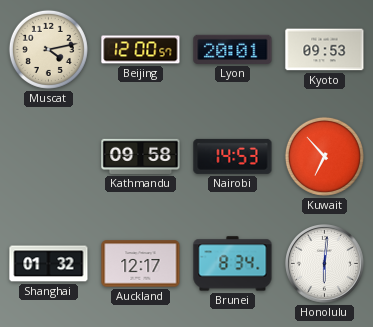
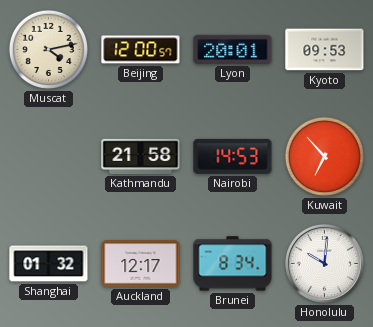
Kathmandu: 09:58 -> 21:58
Honolulu: 6:01 -> 10:01
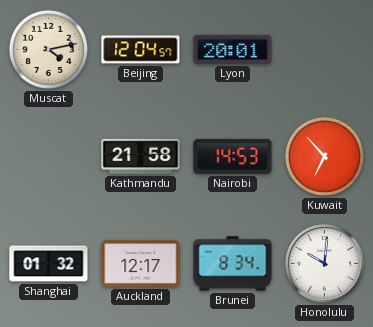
Beijing: 12:00 -> 12:04
Kyoto: 09:53 -> none
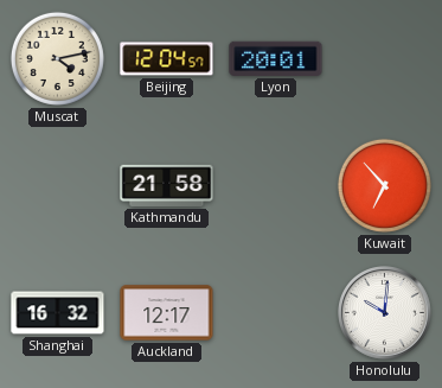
Nairobi: 14:53 -> none
Shanghai: 01:32 -> 16:32
Brunei: 8:34 -> none
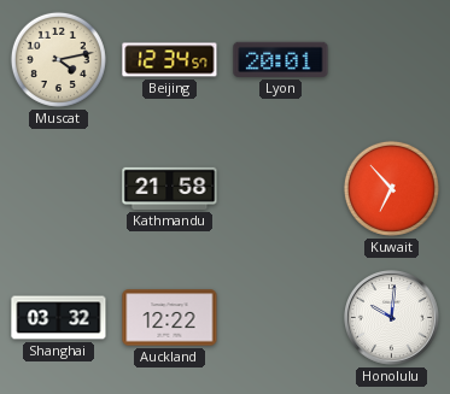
Beijing: 12:04 -> 12:34
Shanghai: 16:32 -> 03:32
Auckland: 12:17 -> 12:22
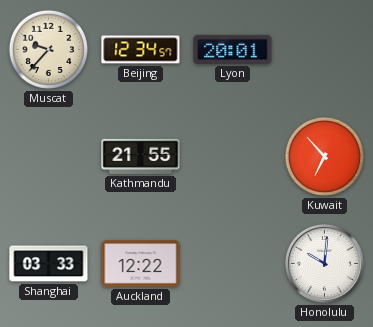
Muscat: 4:13 -> 9:37
Kathmandu: 21:58 -> 21:55
Shanghai: 03:32 -> 03:33
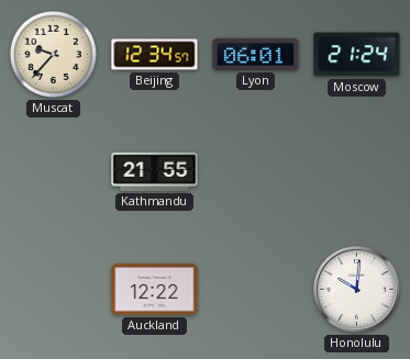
Lyon: 20:01 -> 06:01
Moscow: none -> 21:24
Kuwait: 6:53 -> none
Shanghai: 03:33 -> none
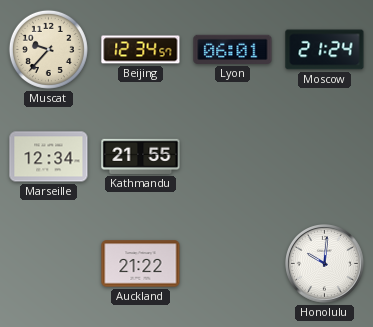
Marseille: none -> 12:34
Auckland: 12:22 -> 21:22
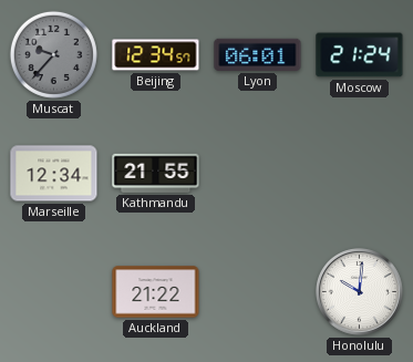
Muscat dial: cream -> grey
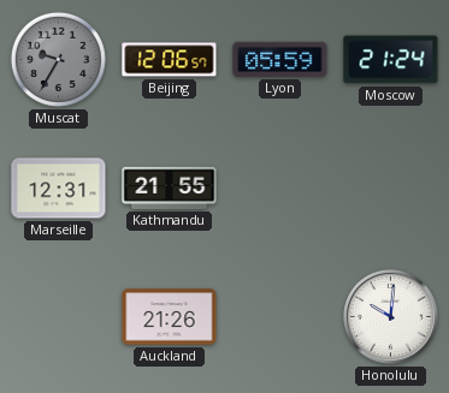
Muscat: 9:37 -> 9:35
Beijing: 12:34 -> 12:06
Lyon: 06:01 -> 05:59
Marseille: 12:34 -> 12:31
Auckland: 21:22 -> 21:26
